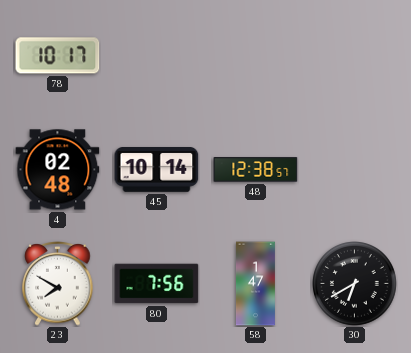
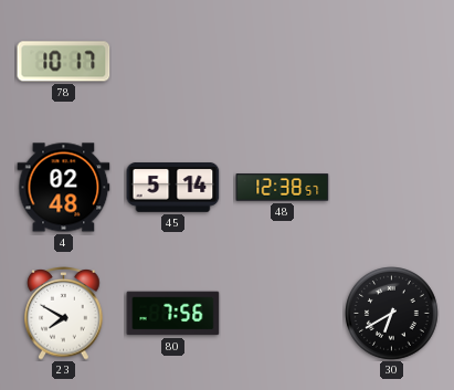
45: 10:14 -> 5:14
58: 1:47 -> none
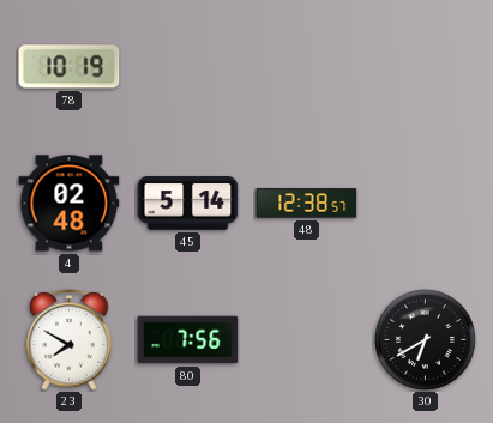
78: 10:17 -> 10:19
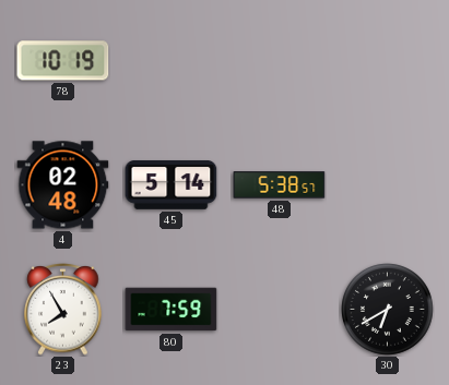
48: 12:38 -> 5:38
23: 7:50 -> 7:55
80: 7:56 -> 7:59
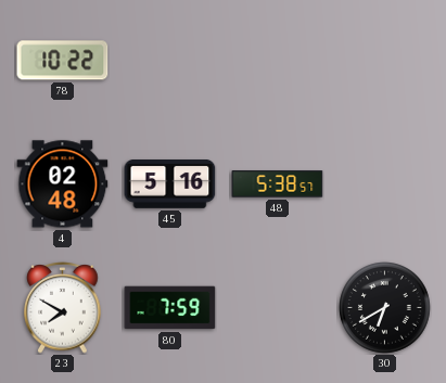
78: 10:19 -> 10:22
45: 5:14 -> 5:16
23: 7:55 -> 7:50
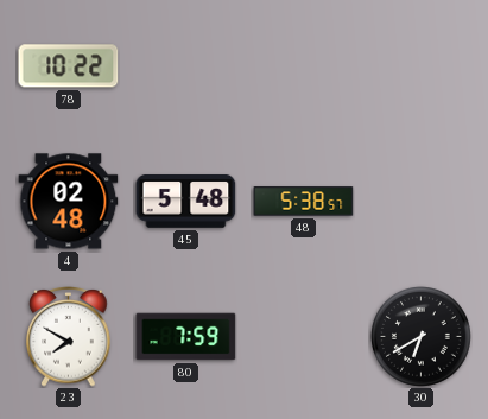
45: 5:16 -> 5:48
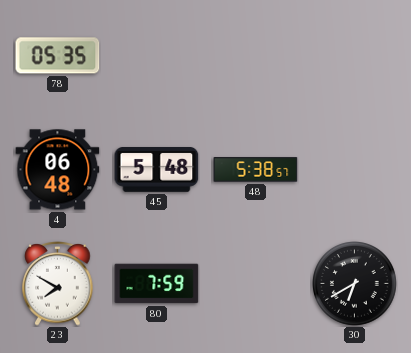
78: 10:22 -> 05:35
4: 02:48 -> 06:48
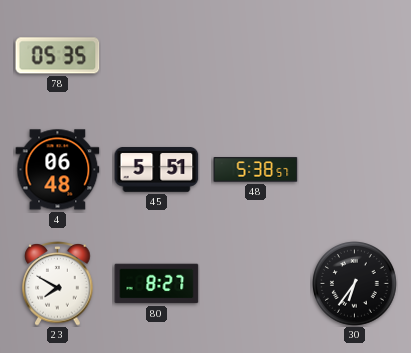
45: 5:48 -> 5:51
80: 7:59 -> 8:27
30: 6:40 -> 6:36
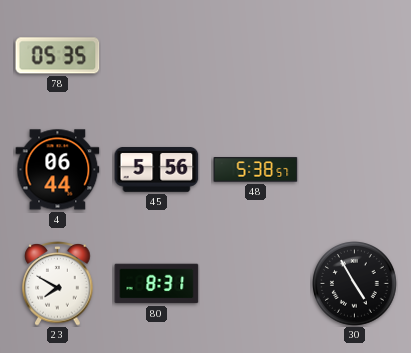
4: 06:48 -> 06:44
45: 5:51 -> 5:56
80: 8:27 -> 8:31
30: 6:36 -> 4:55
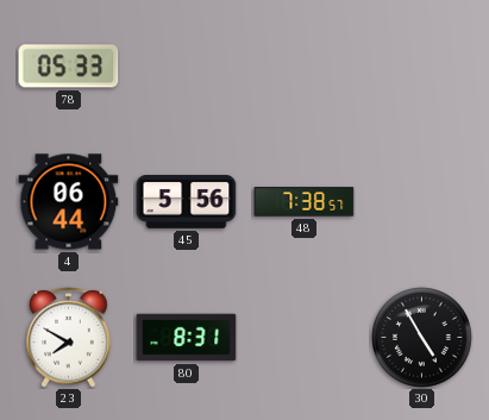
78: 05:35 -> 05:33
48: 5:38 -> 7:38
